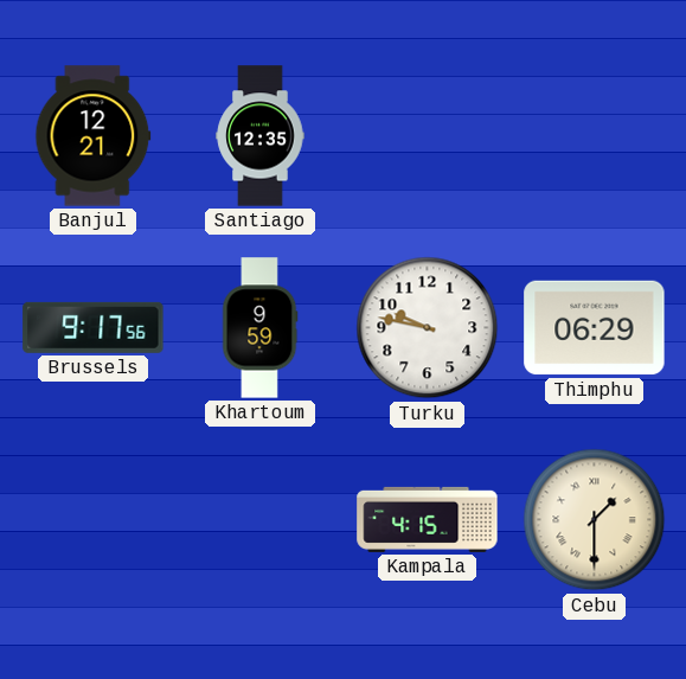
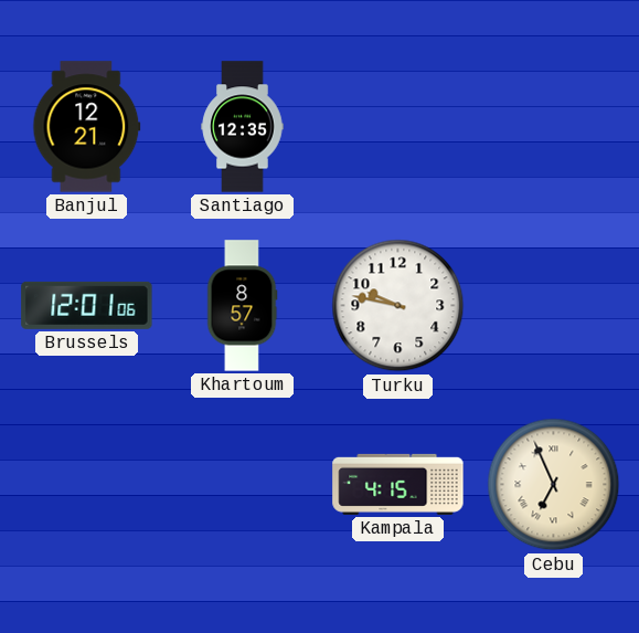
Brussels: 9:17 -> 12:01
Khartoum: 9:59 -> 8:57
Thimphu: 06:29 -> none
Cebu: 1:30 -> 6:56
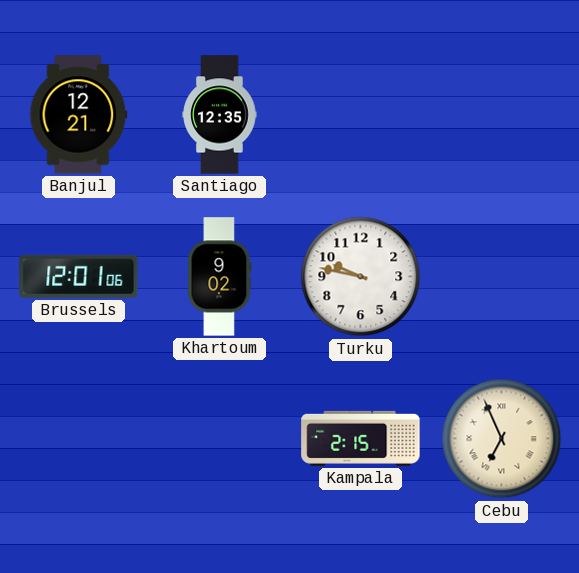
Khartoum: 8:57 -> 9:02
Kampala: 4:15 -> 2:15
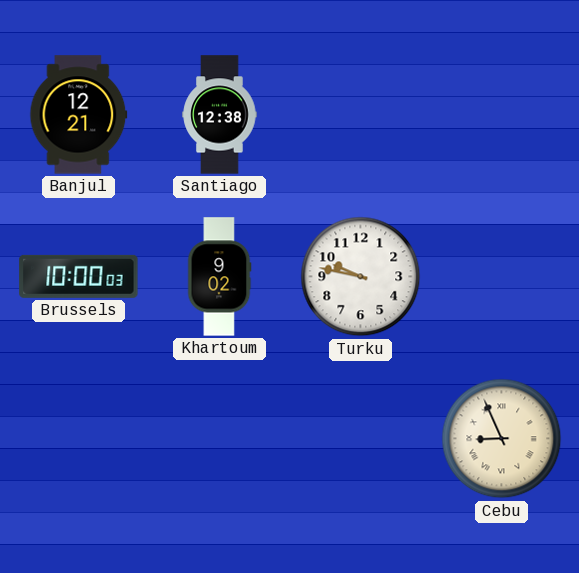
Santiago: 12:35 -> 12:38
Brussels: 12:01 -> 10:00
Kampala: 2:15 -> none
Cebu: 6:56 -> 8:56
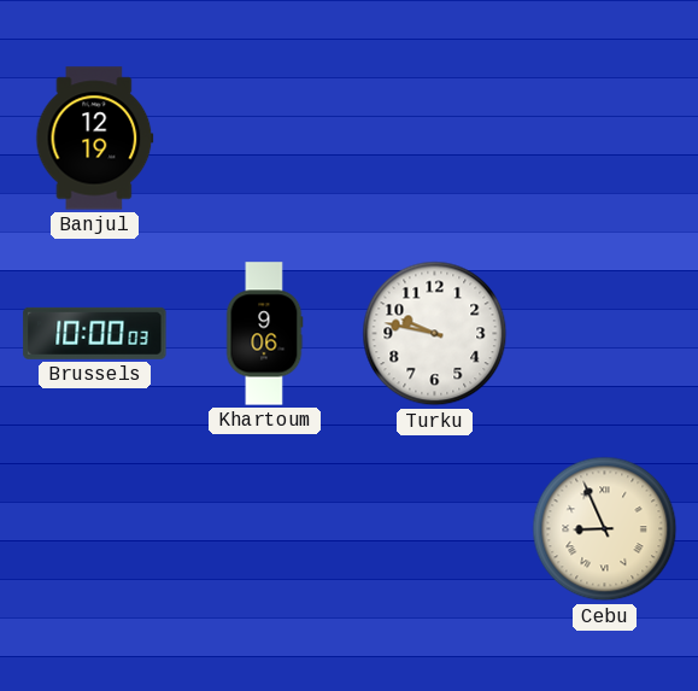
Banjul: 12:21 -> 12:19
Santiago: 12:38 -> none
Khartoum: 9:02 -> 9:06
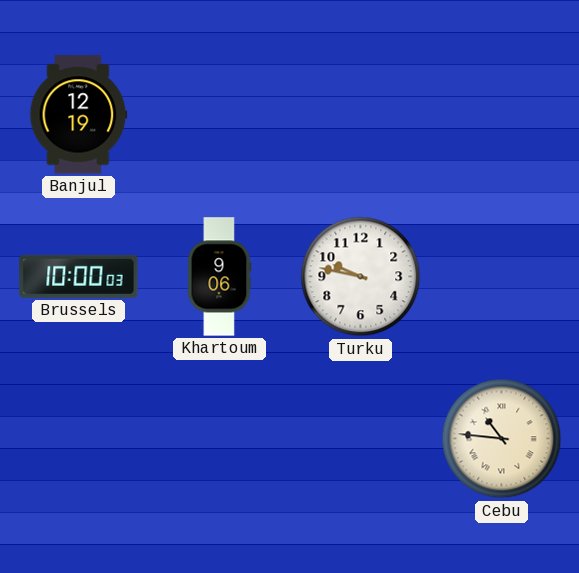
Cebu: 8:56 -> 10:46
